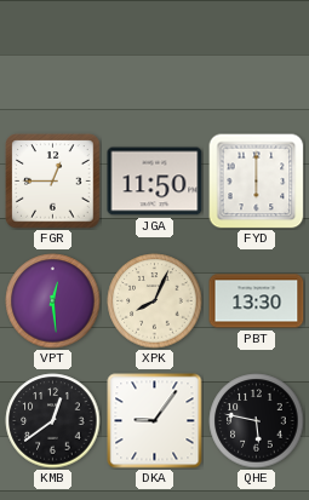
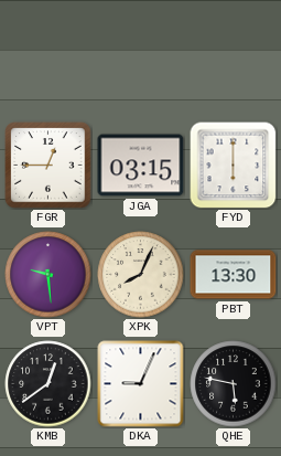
JGA: 11:50 -> 03:15
VPT: 12:29 -> 9:29
DKA: 9:06 -> 9:04
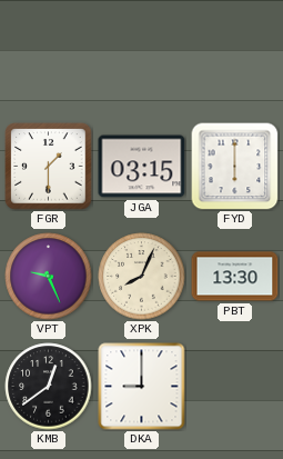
FGR: 12:45 -> 1:30
VPT: 9:29 -> 9:26
DKA: 9:04 -> 9:00
QHE: 5:47 -> none
